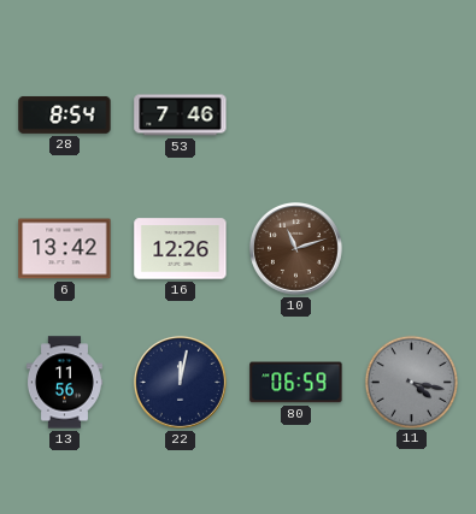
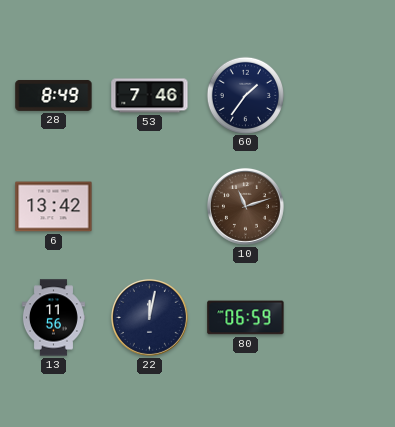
28: 8:54 -> 8:49
60: none -> 1:36
16: 12:26 -> none
11: 4:17 -> none
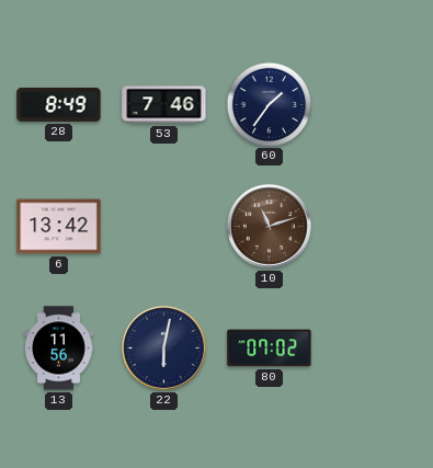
22: 12:02 -> 6:02
80: 06:59 -> 07:02
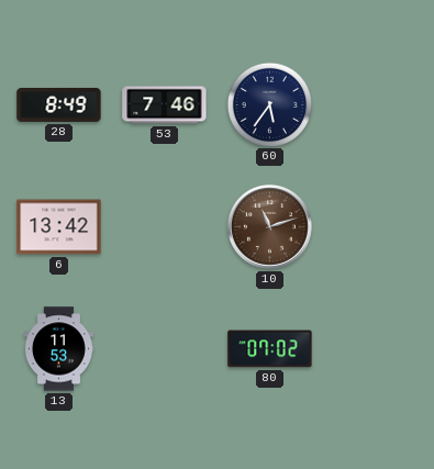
60: 1:36 -> 5:36
13: 11:56 -> 11:53
22: 6:02 -> none
